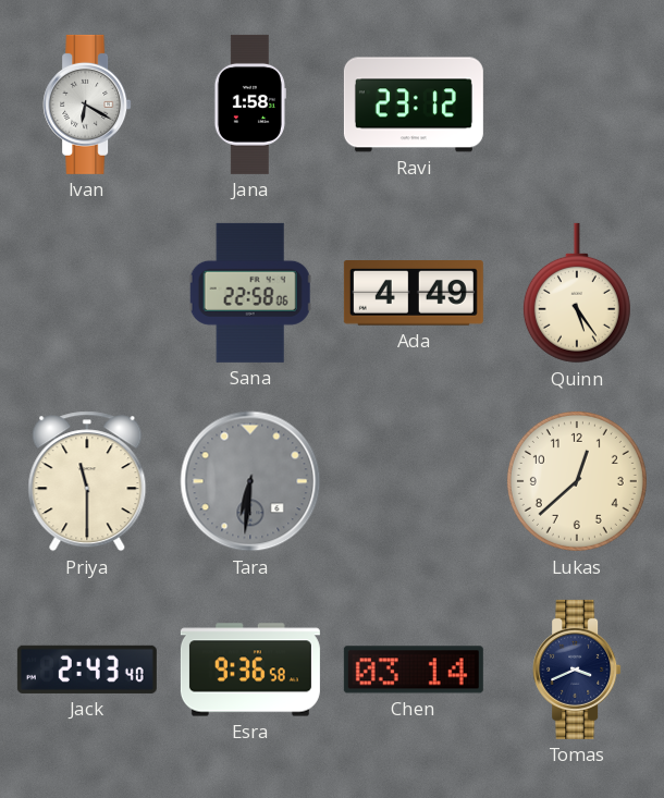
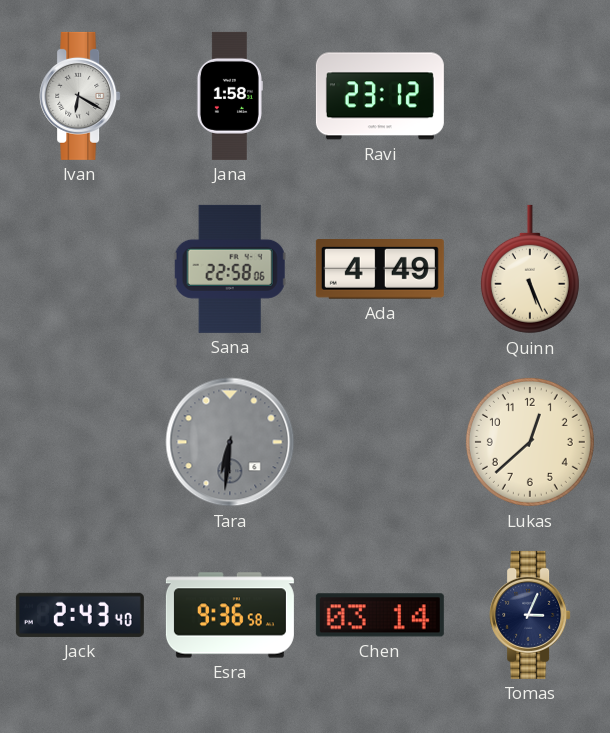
Quinn: 5:24 -> 5:26
Priya: 11:30 -> none
Tomas: 3:41 -> 3:04
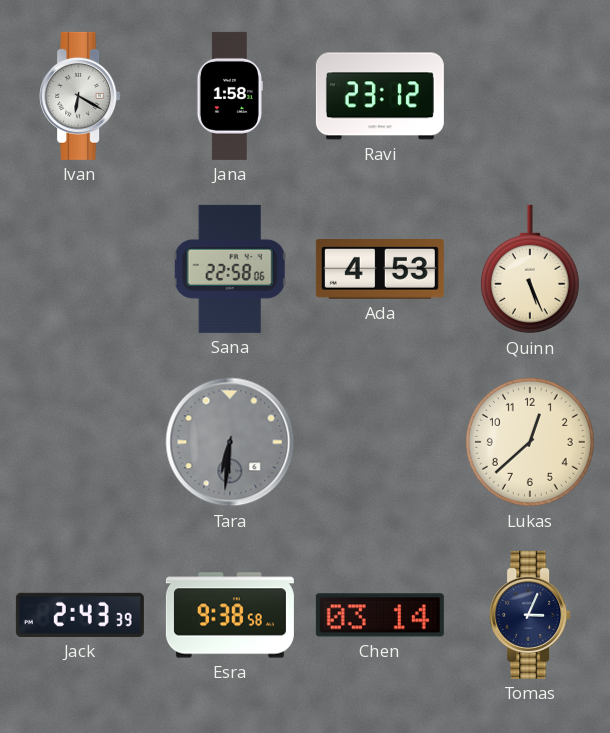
Ada: 4:49 -> 4:53
Jack: 2:43:40 -> 2:43:39
Esra: 9:36 -> 9:38
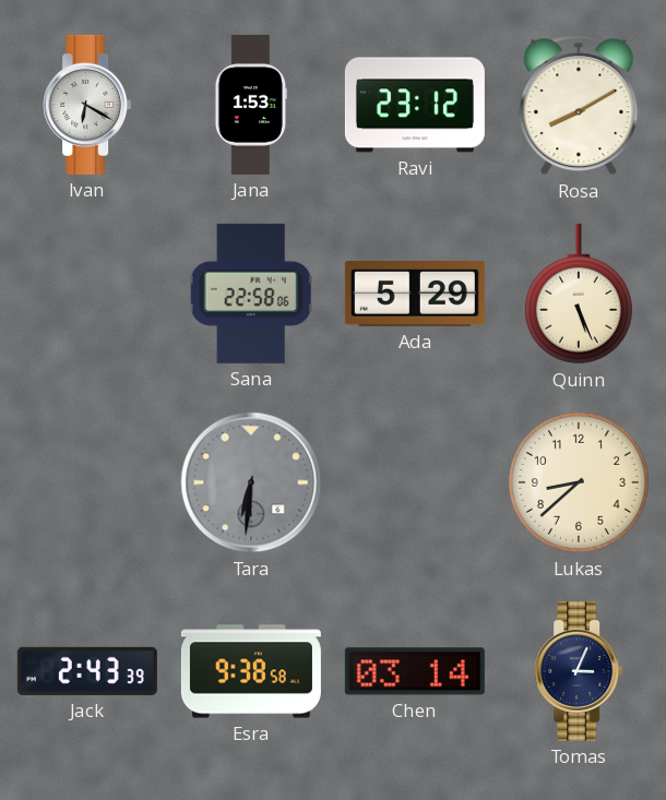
Jana: 1:58 -> 1:53
Rosa: none -> 8:10
Ada: 4:53 -> 5:29
Lukas: 12:38 -> 8:38
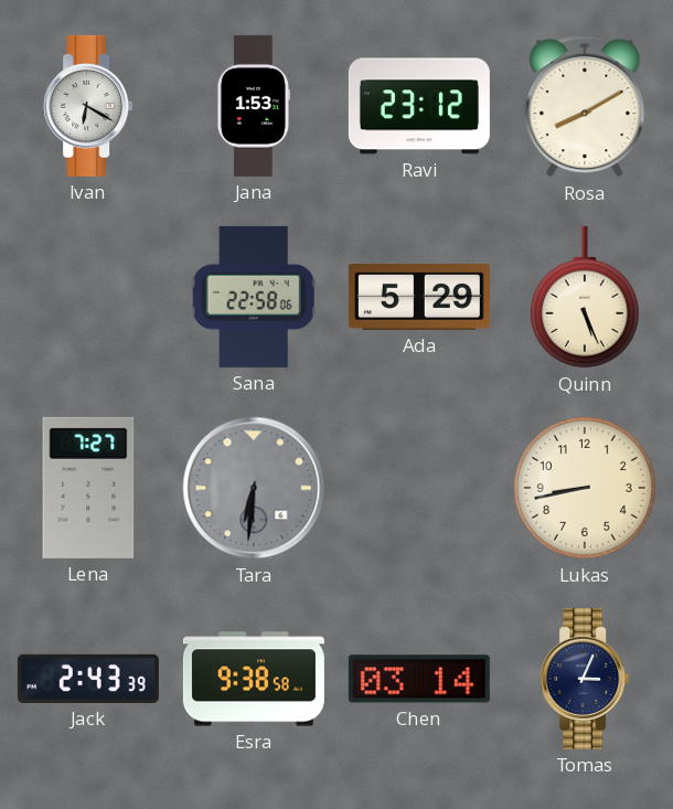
Lena: none -> 7:27
Lukas: 8:38 -> 8:43
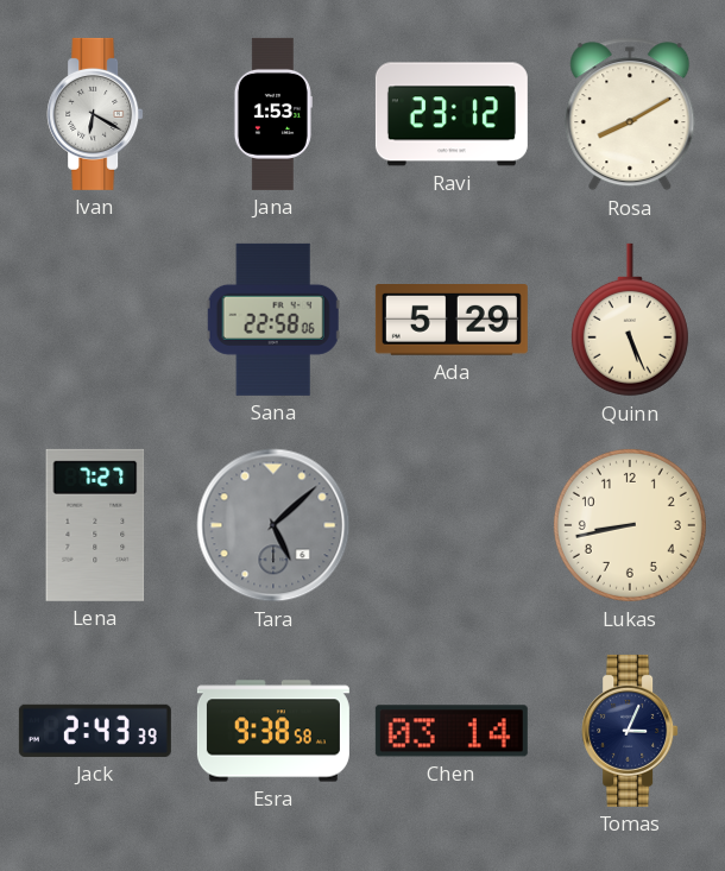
Tara: 6:31 -> 5:08
